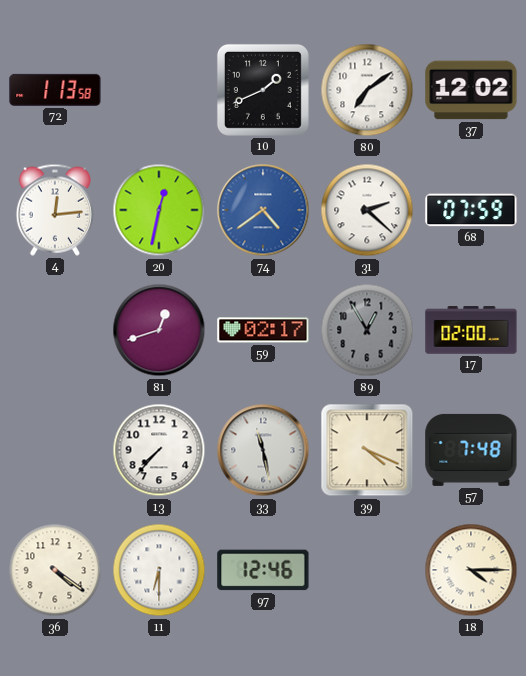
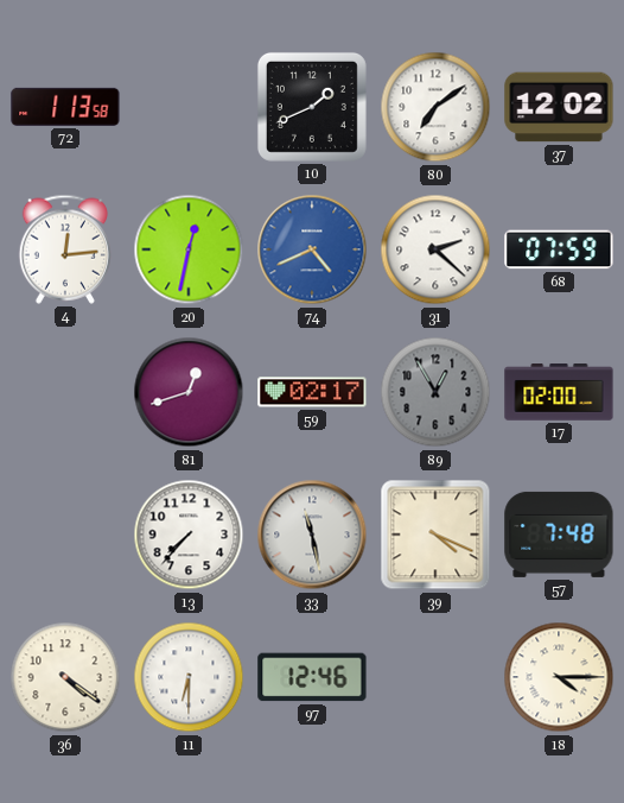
74: 4:39 -> 4:41
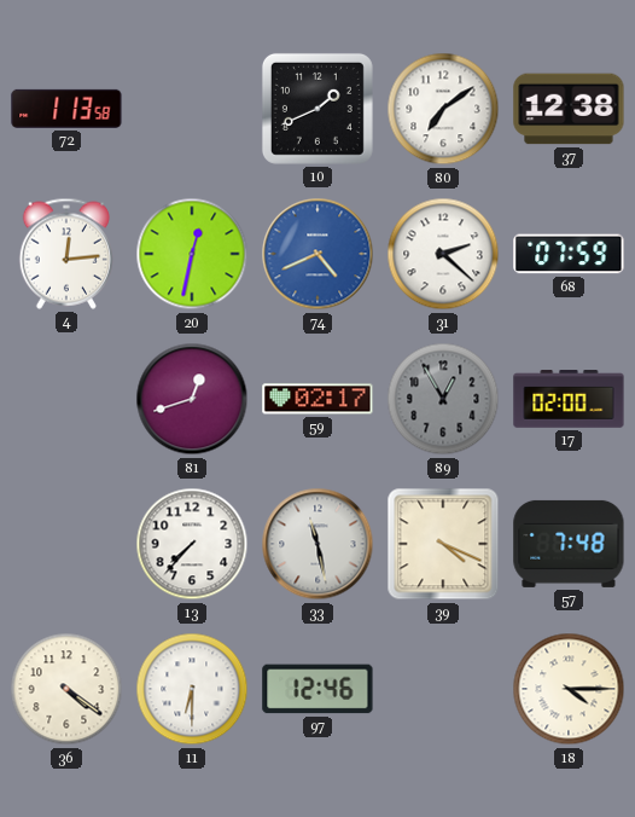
37: 12:02 -> 12:38
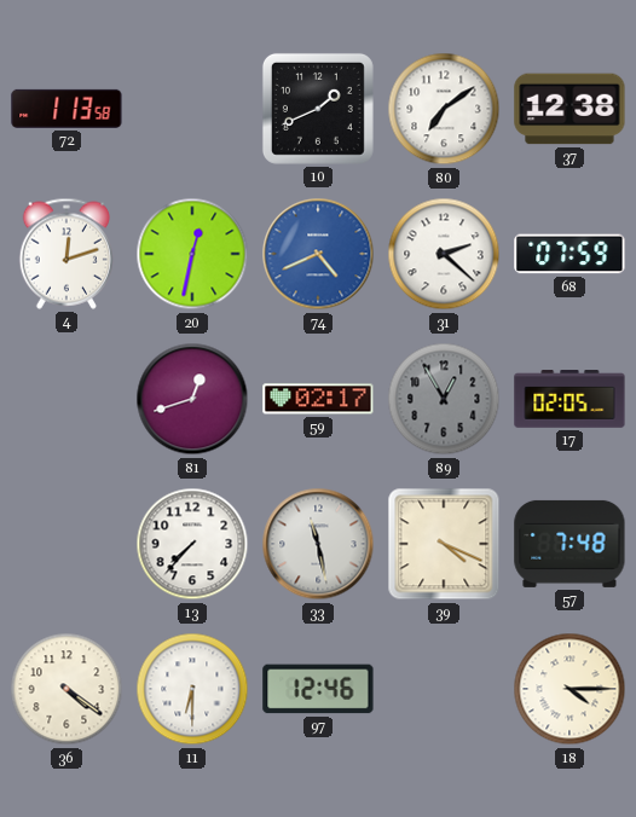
4: 12:14 -> 12:12
17: 02:00 -> 02:05
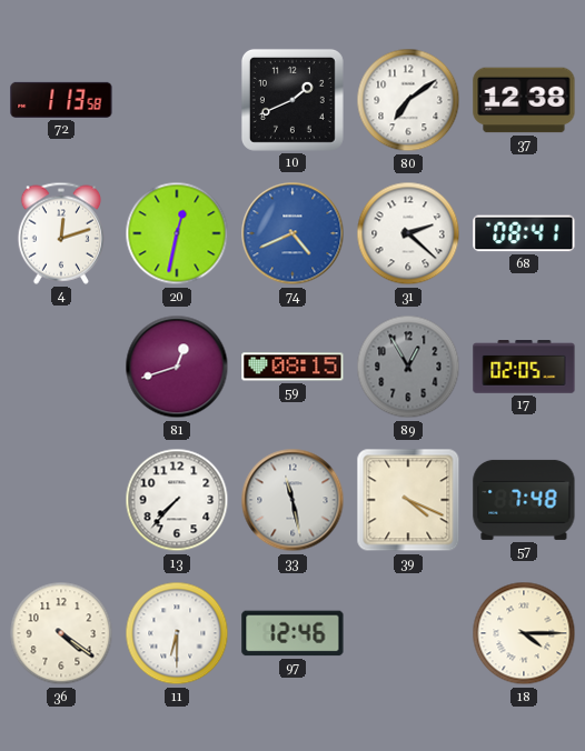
68: 07:59 -> 08:41
59: 02:17 -> 08:15
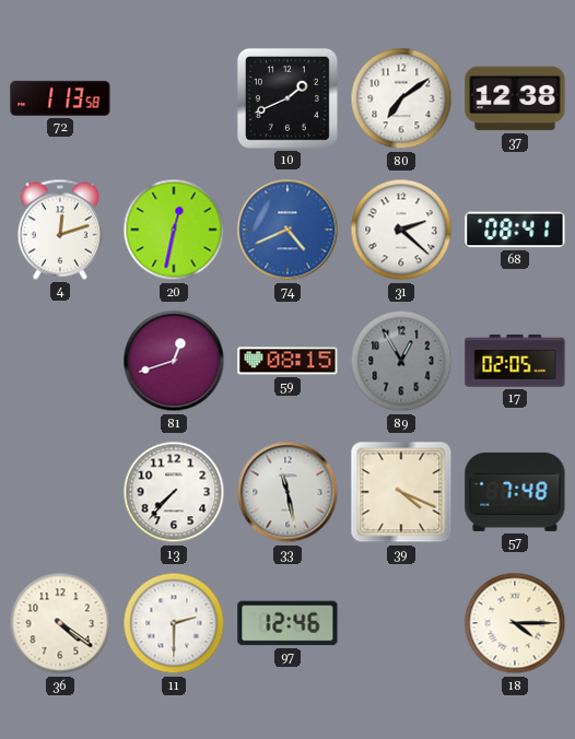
11: 6:30 -> 2:30
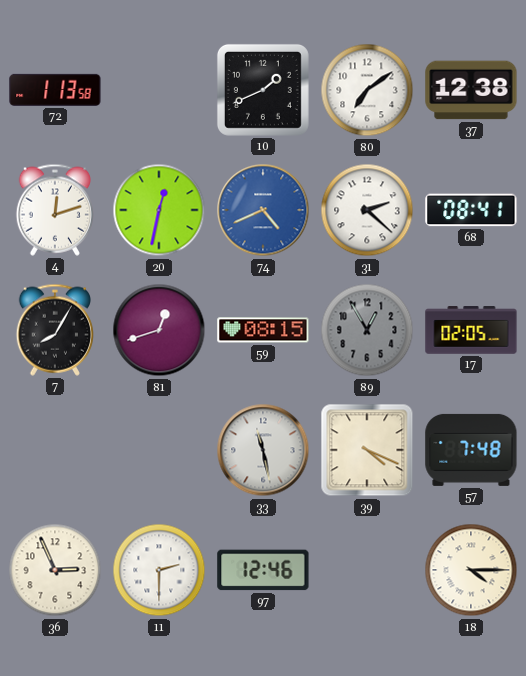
7: none -> 8:05
13: 7:37 -> none
36: 4:21 -> 2:56
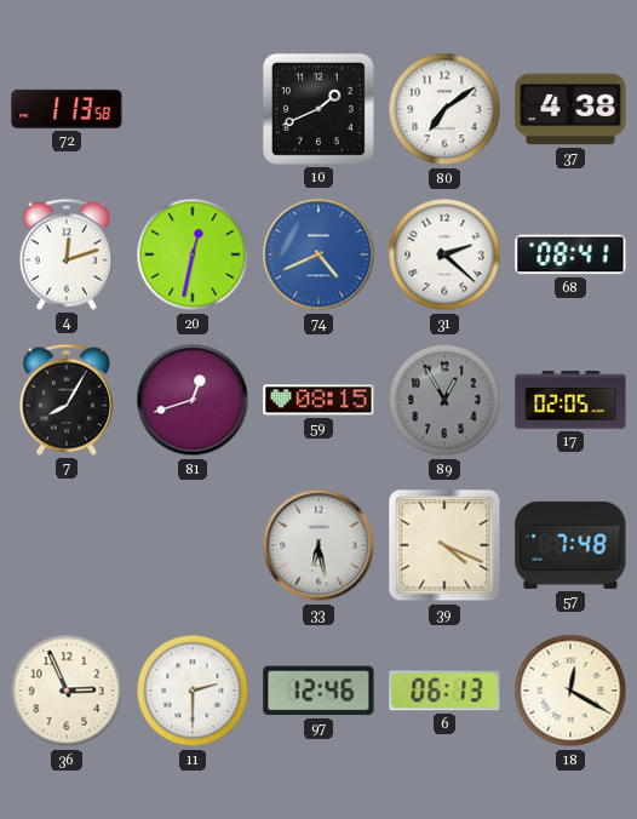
37: 12:38 -> 4:38
33: 11:28 -> 6:28
6: none -> 06:13
18: 4:15 -> 12:20
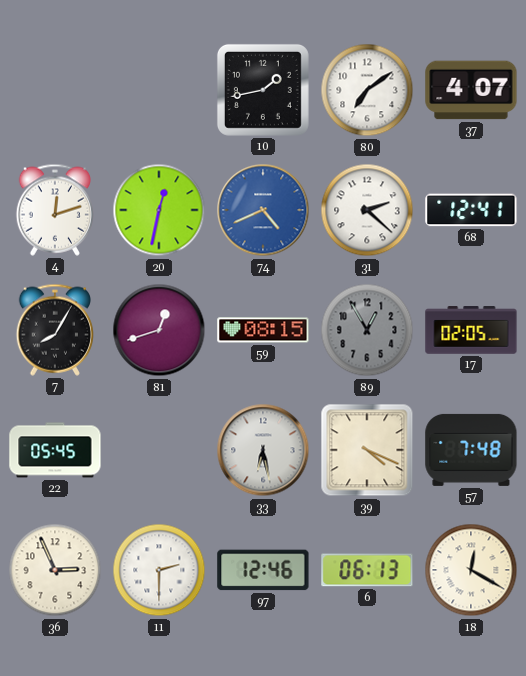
72: 1:13 -> none
10: 1:41 -> 1:43
37: 4:38 -> 4:07
68: 08:41 -> 12:41
22: none -> 05:45
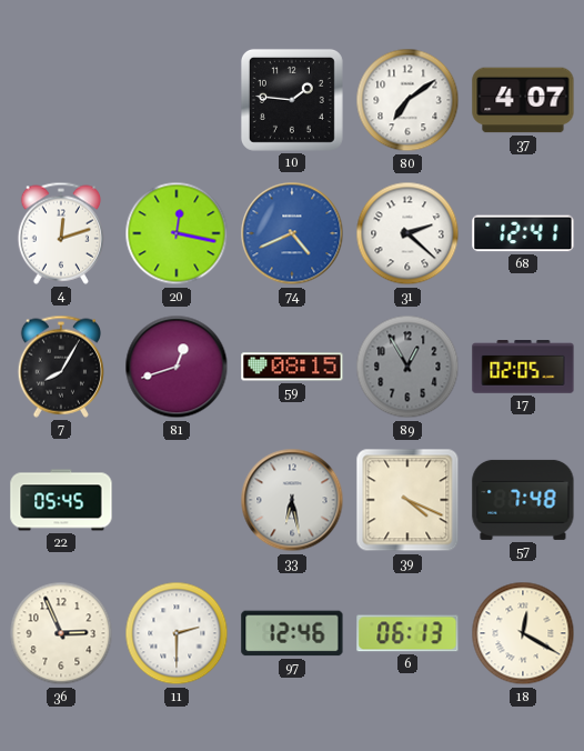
10: 1:43 -> 1:46
20: 12:32 -> 12:17
